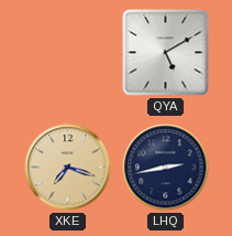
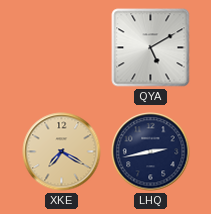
XKE: 7:18 -> 7:20
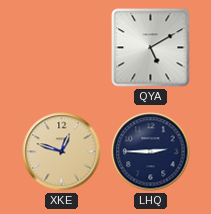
XKE: 7:20 -> 12:48
LHQ: 2:43 -> 2:45
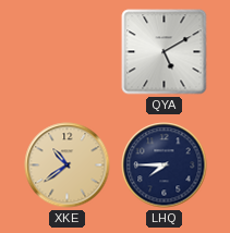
XKE: 12:48 -> 10:39
LHQ: 2:45 -> 7:45
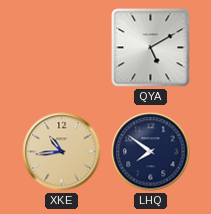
XKE: 10:39 -> 10:44
LHQ: 7:45 -> 7:51
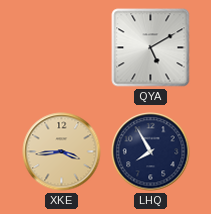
XKE: 10:44 -> 3:44
LHQ: 7:51 -> 7:55
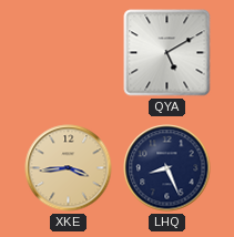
LHQ: 7:55 -> 8:26
